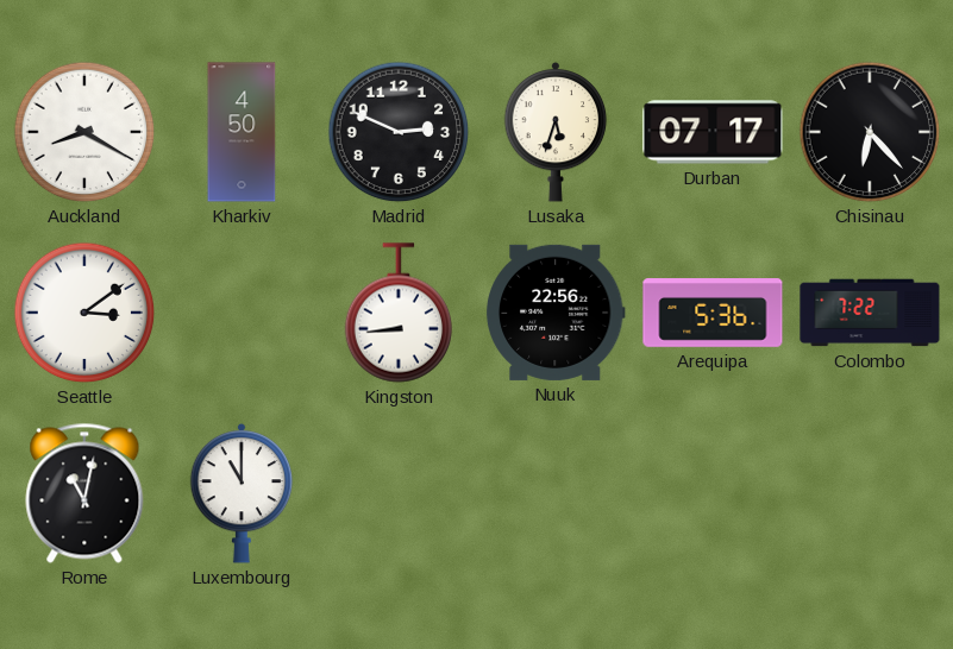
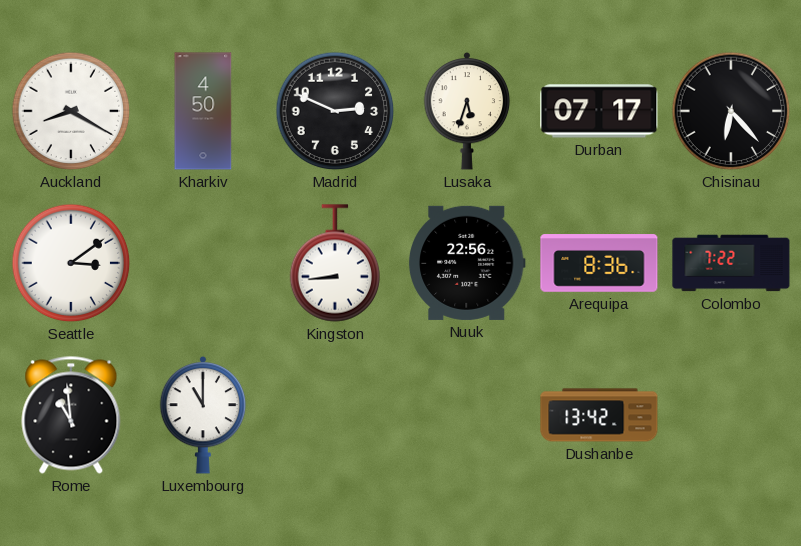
Arequipa: 5:36 -> 8:36
Rome: 11:02 -> 10:59
Dushanbe: none -> 13:42
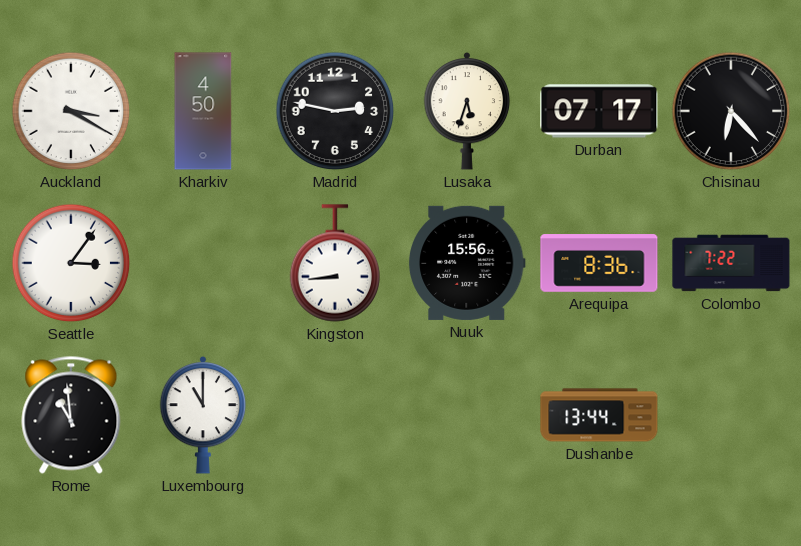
Auckland: 8:20 -> 3:20
Madrid: 2:49 -> 2:47
Seattle: 3:09 -> 3:06
Nuuk: 22:56 -> 15:56
Dushanbe: 13:42 -> 13:44
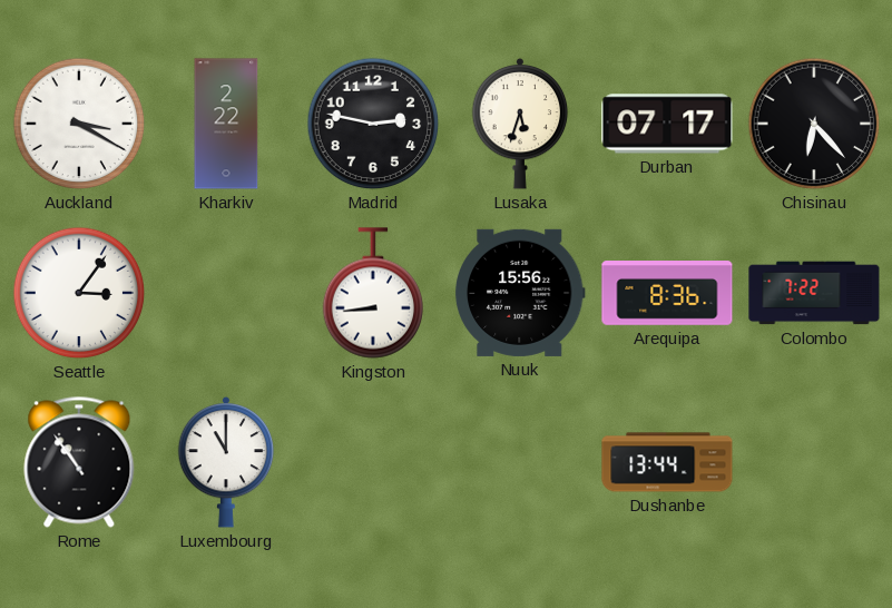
Kharkiv: 4:50 -> 2:22
Rome: 10:59 -> 10:54
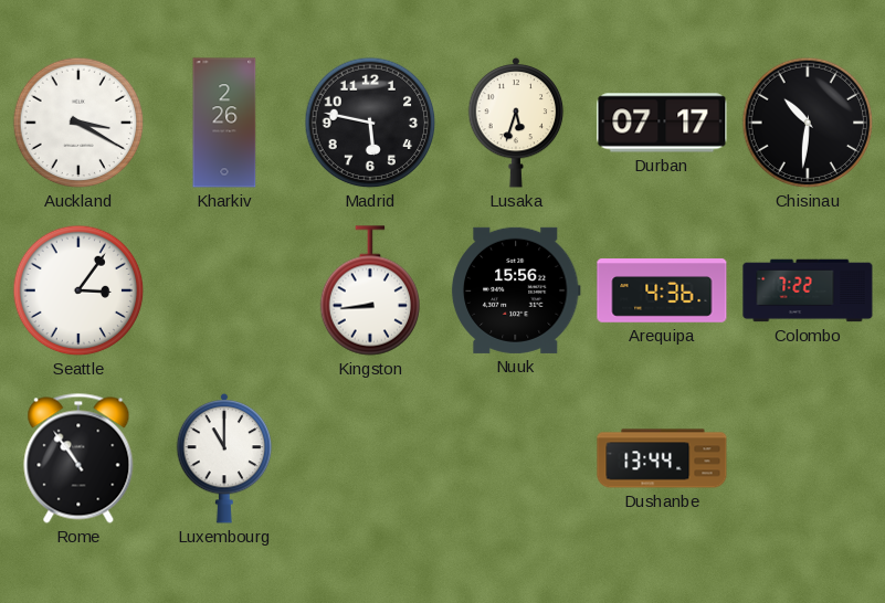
Kharkiv: 2:22 -> 2:26
Madrid: 2:47 -> 5:47
Chisinau: 6:23 -> 10:31
Arequipa: 8:36 -> 4:36
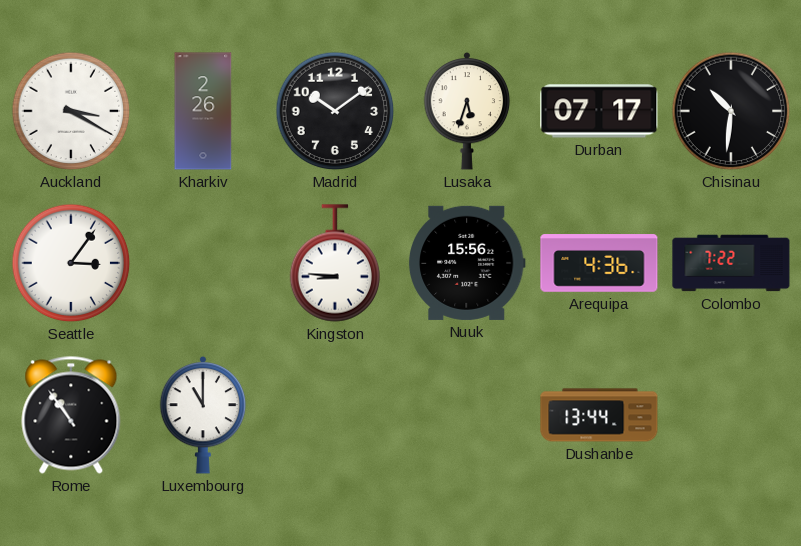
Madrid: 5:47 -> 10:09
Kingston: 8:44 -> 8:46
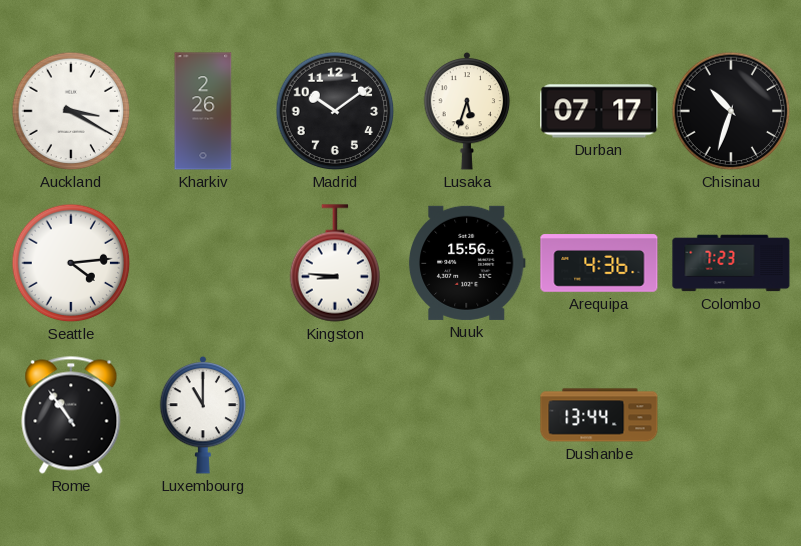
Chisinau: 10:31 -> 10:33
Seattle: 3:06 -> 4:14
Colombo: 7:22 -> 7:23
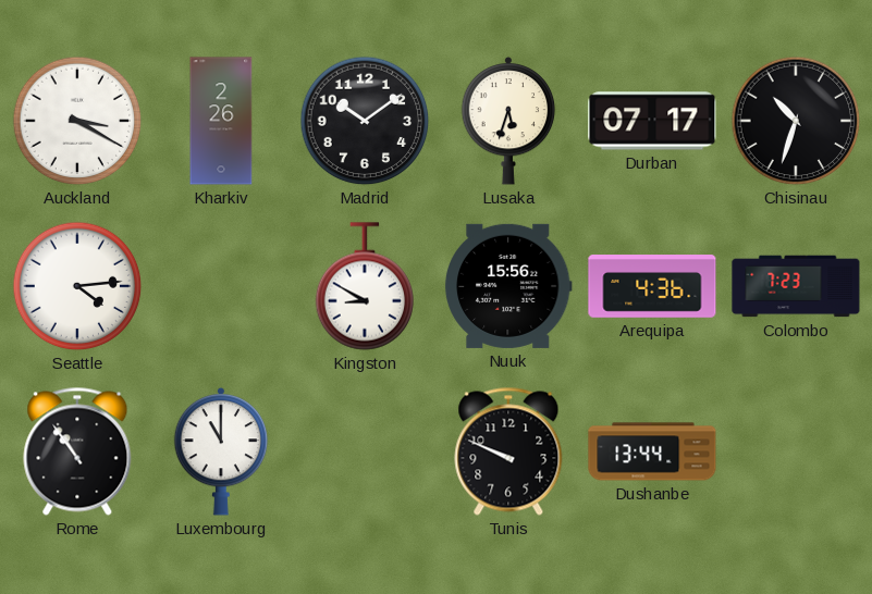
Kingston: 8:46 -> 8:50
Tunis: none -> 9:49
